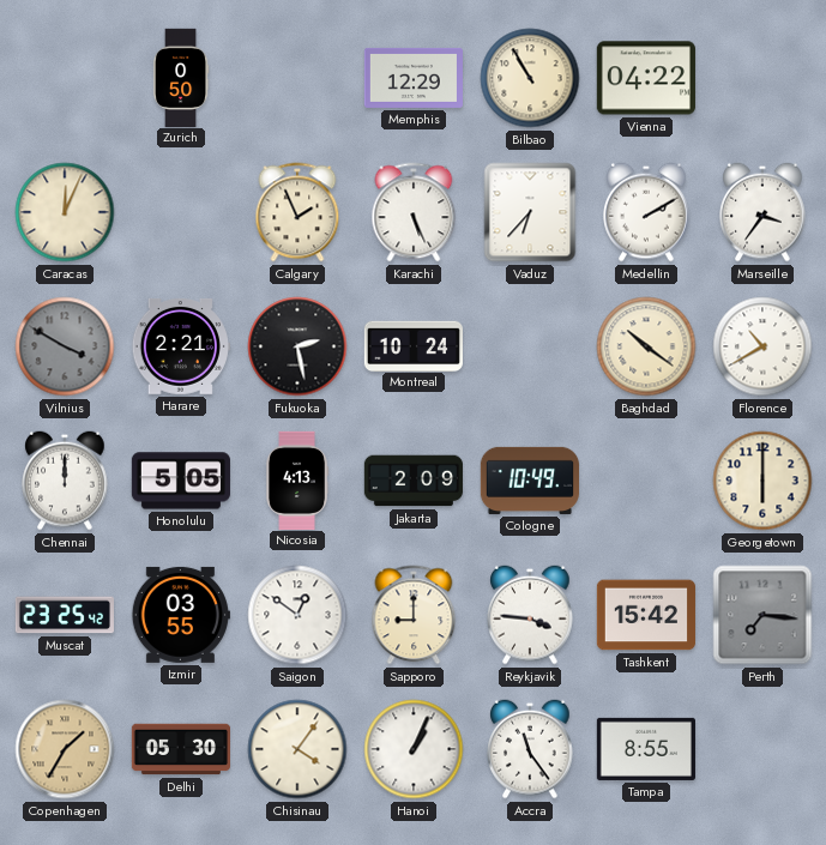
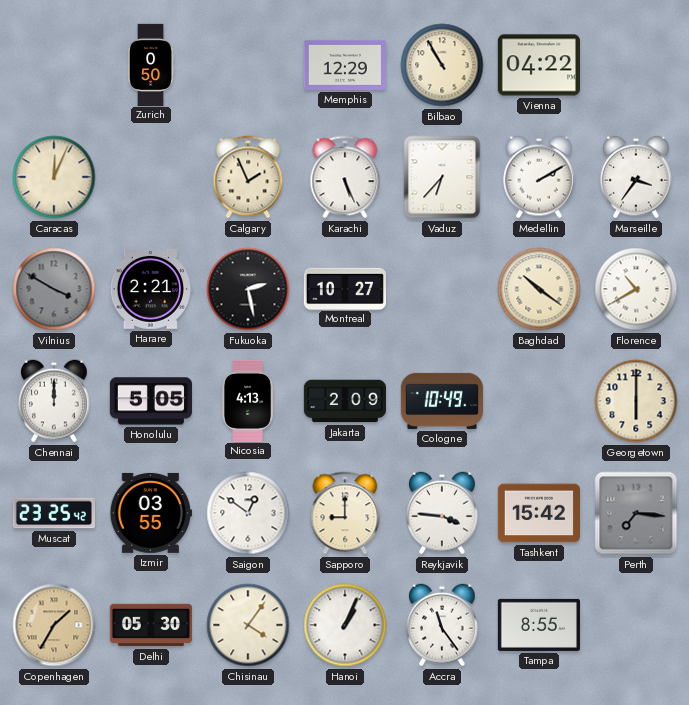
Montreal: 10:24 -> 10:27
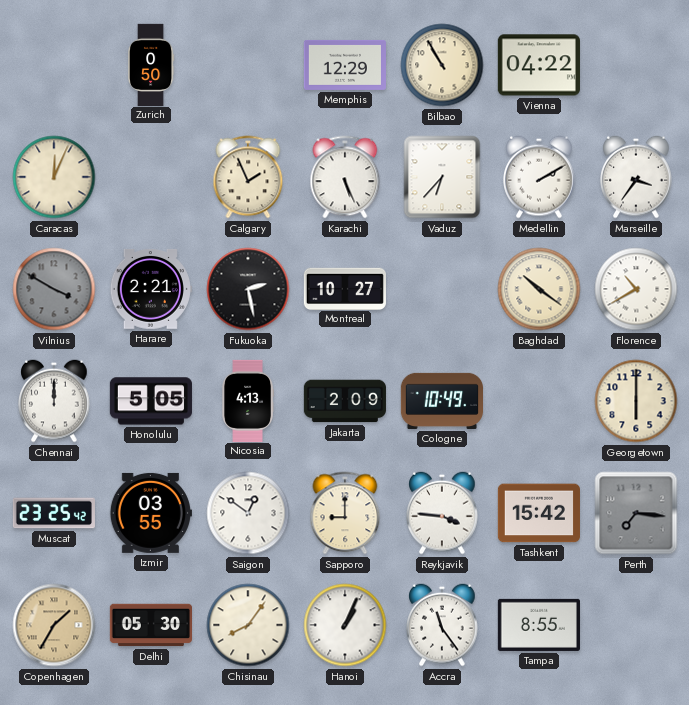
Chisinau: 4:06 -> 8:06
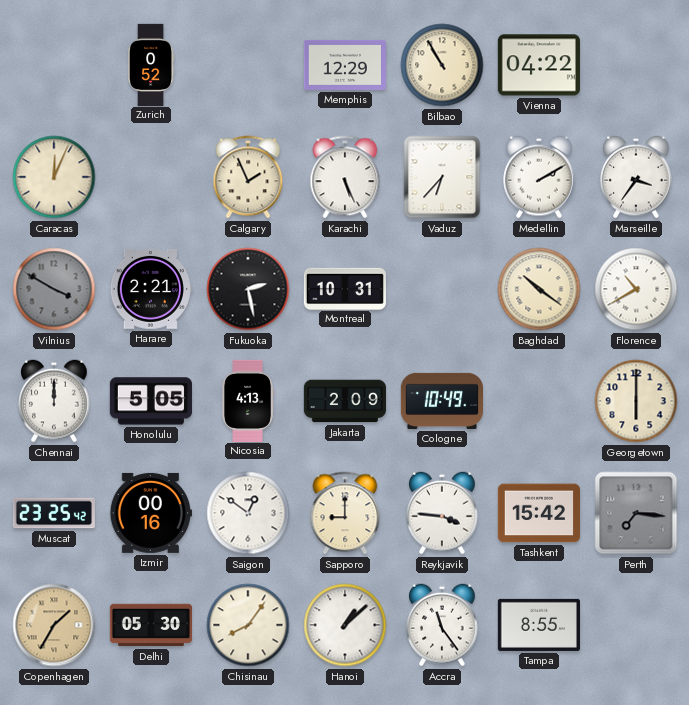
Zurich: 0:50 -> 0:52
Montreal: 10:27 -> 10:31
Izmir: 03:55 -> 00:16
Hanoi: 1:04 -> 1:08
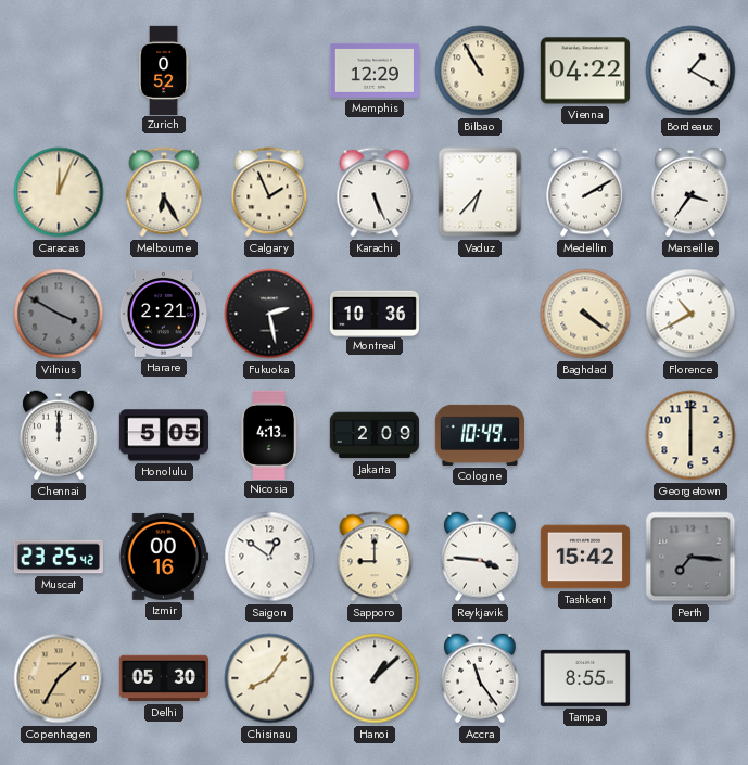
Bordeaux: none -> 1:20
Melbourne: none -> 6:25
Montreal: 10:31 -> 10:36
Baghdad: 10:21 -> 4:21
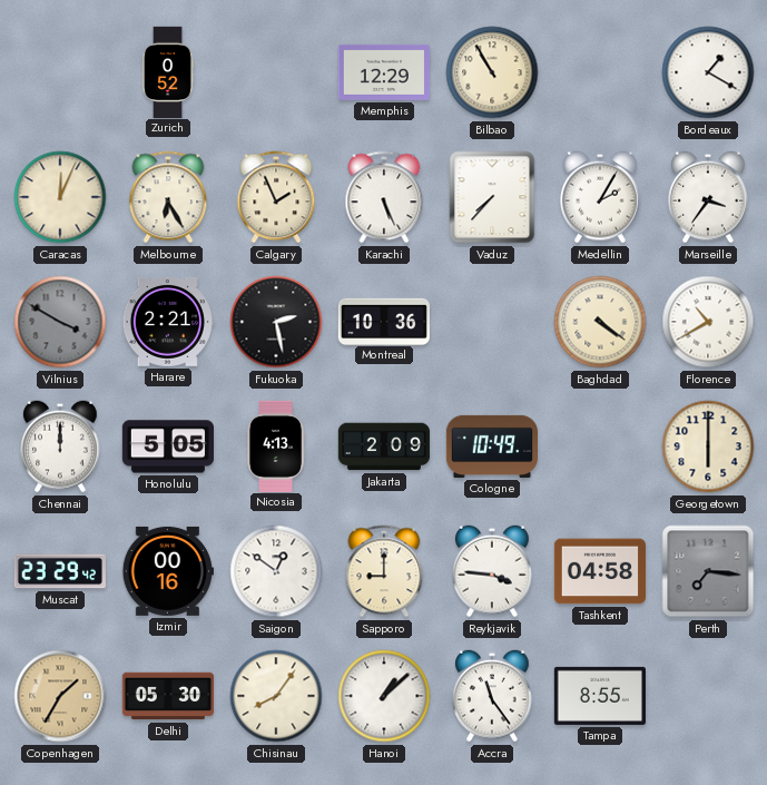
Vienna: 04:22 -> none
Vaduz: 6:37 -> 7:37
Medellin: 2:10 -> 2:05
Muscat: 23:25 -> 23:29
Tashkent: 15:42 -> 04:58
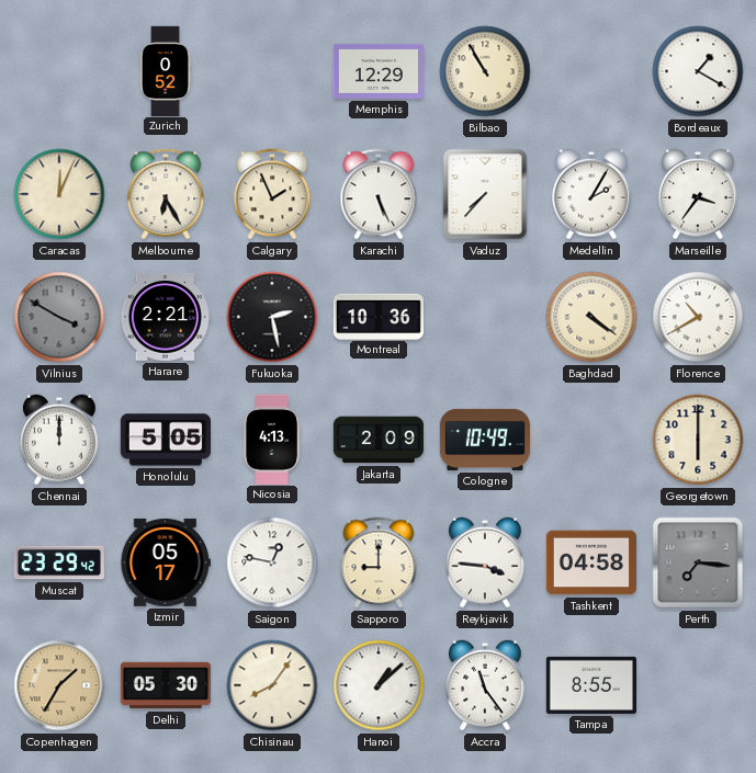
Izmir: 00:16 -> 05:17
Saigon: 12:51 -> 12:47
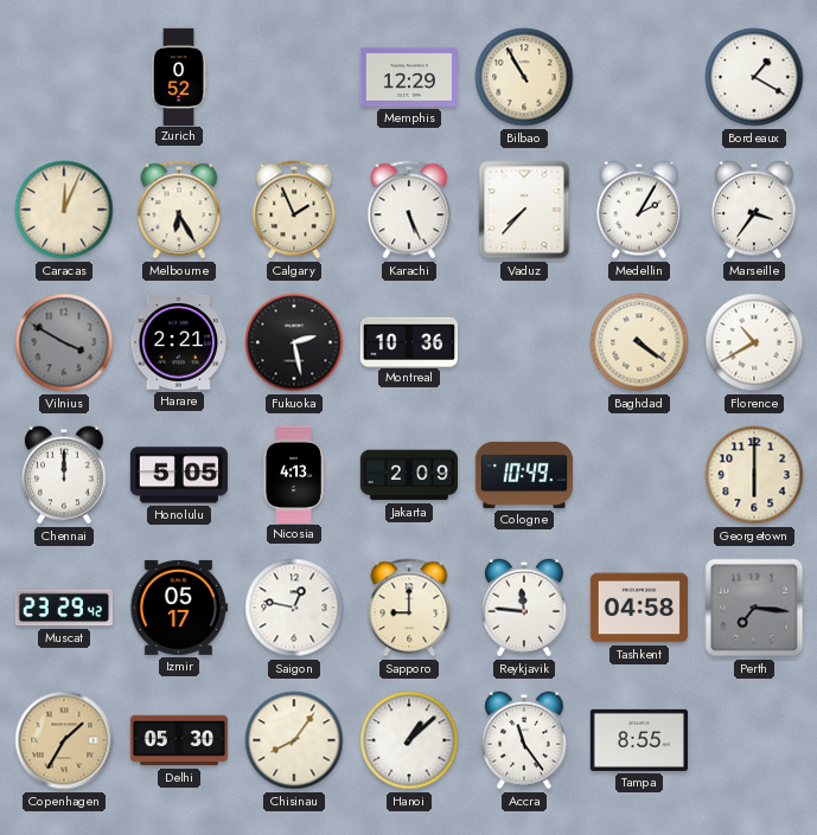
Reykjavik: 3:46 -> 11:46
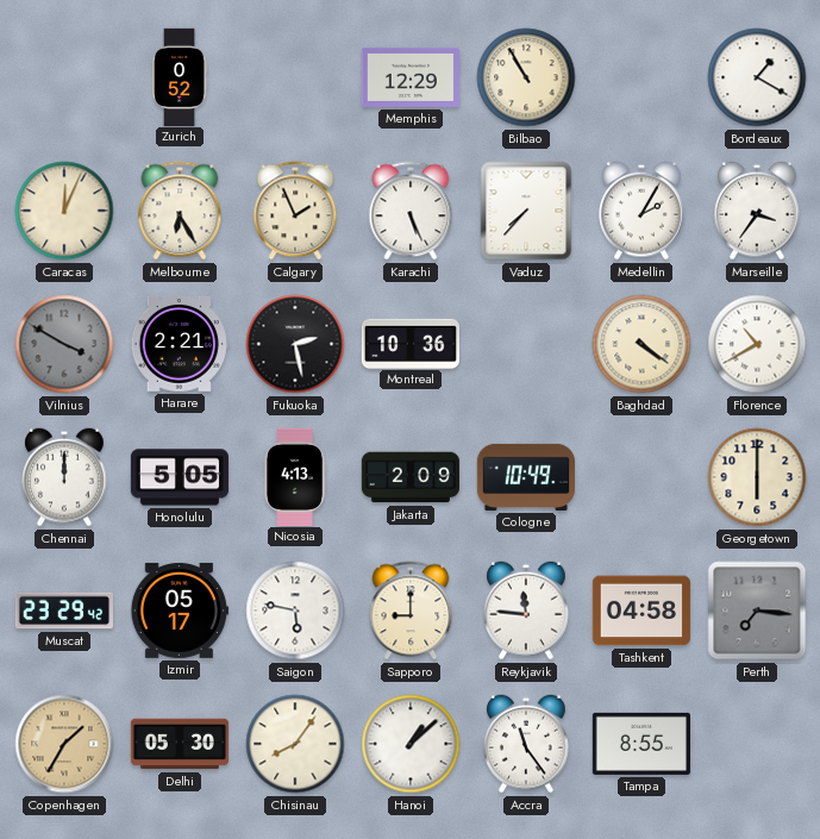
Saigon: 12:47 -> 5:47
